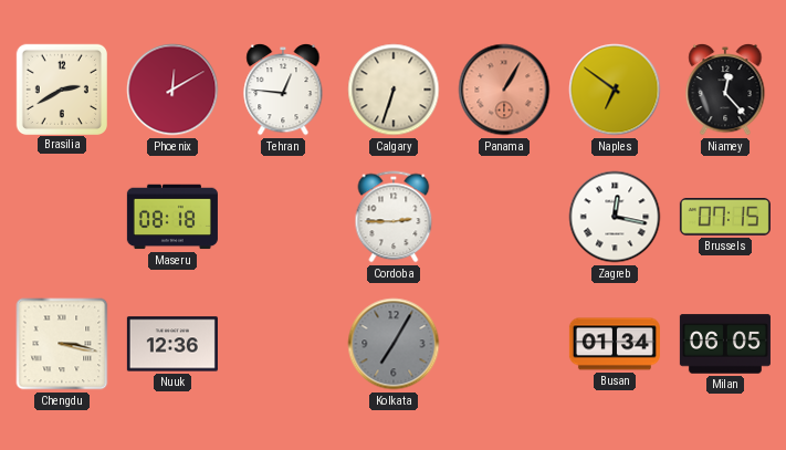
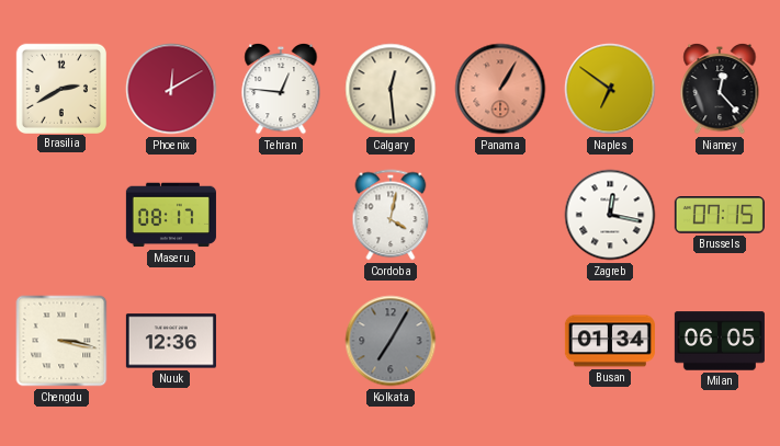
Calgary: 6:33 -> 12:29
Maseru: 08:18 -> 08:17
Cordoba: 2:45 -> 4:02
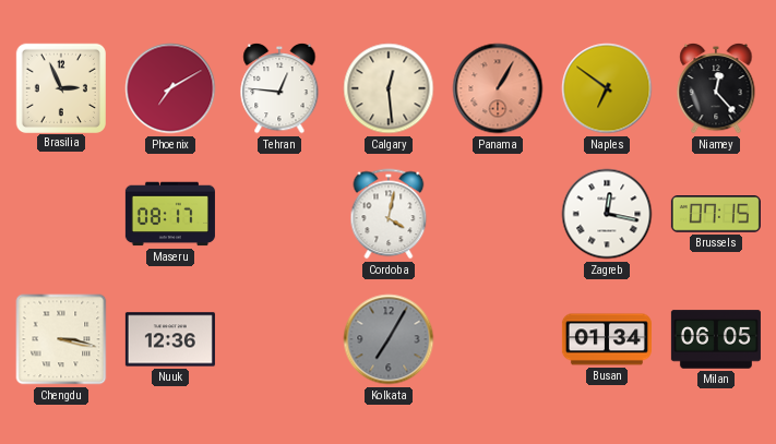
Brasilia: 2:40 -> 2:56
Phoenix: 12:10 -> 7:10
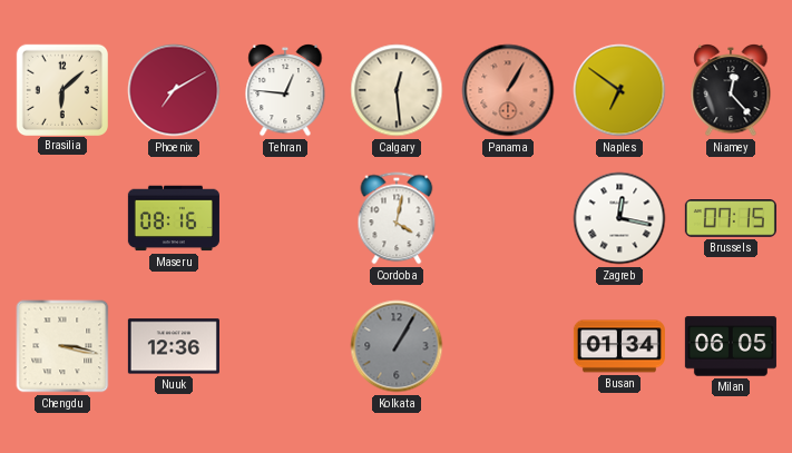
Brasilia: 2:56 -> 6:08
Maseru: 08:17 -> 08:16
Kolkata: 7:05 -> 1:05
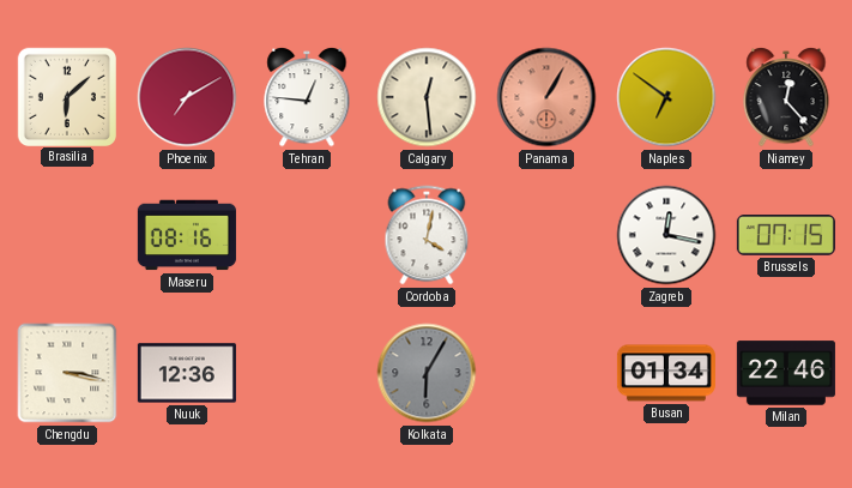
Kolkata: 1:05 -> 6:05
Milan: 06:05 -> 22:46
